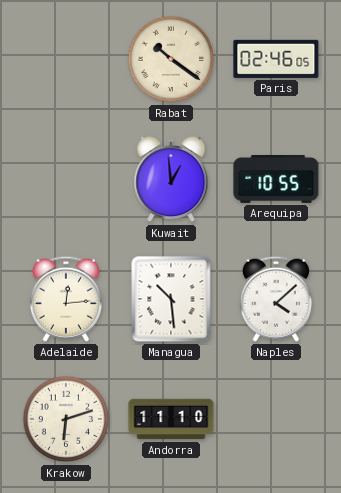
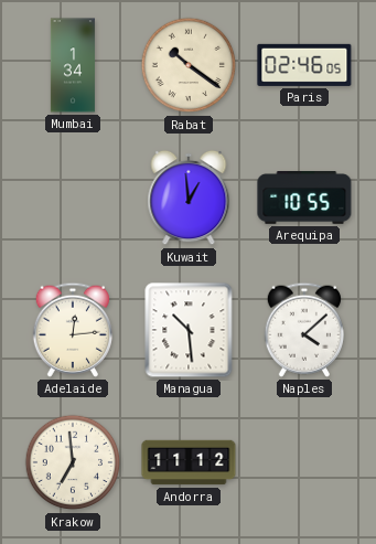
Mumbai: none -> 1:34
Krakow: 6:12 -> 6:59
Andorra: 11:10 -> 11:12
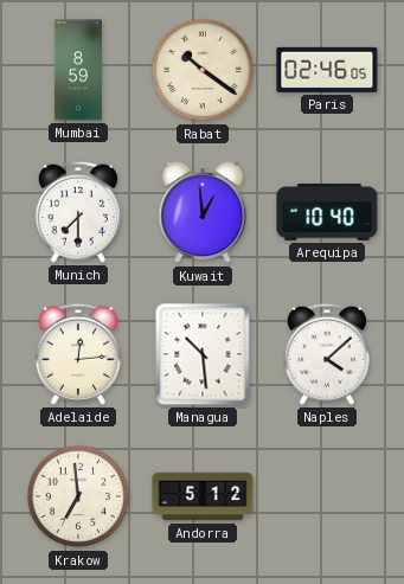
Mumbai: 1:34 -> 8:59
Munich: none -> 7:30
Arequipa: 10:55 -> 10:40
Andorra: 11:12 -> 5:12
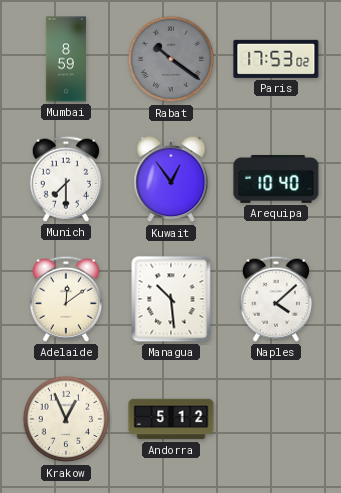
Rabat dial: cream -> grey
Paris: 02:46 -> 17:53
Kuwait: 12:59 -> 12:54
Adelaide: 12:14 -> 12:09
Krakow: 6:59 -> 12:56
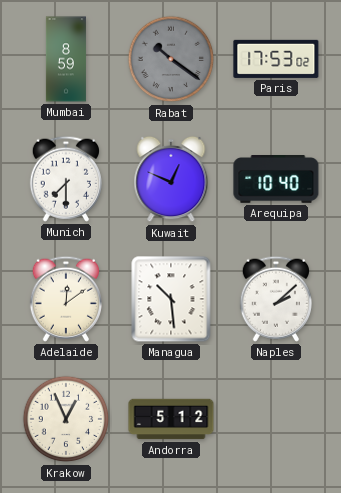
Kuwait: 12:54 -> 12:49
Naples: 4:08 -> 2:08
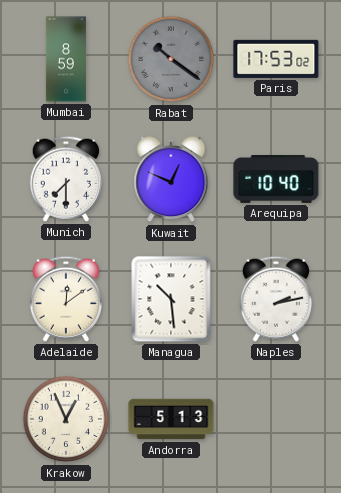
Naples: 2:08 -> 2:13
Andorra: 5:12 -> 5:13
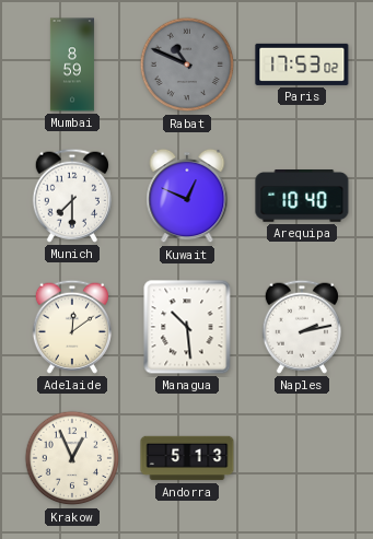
Rabat: 10:21 -> 10:49
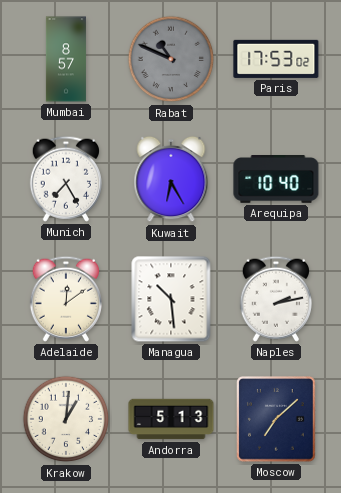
Mumbai: 8:59 -> 8:57
Munich: 7:30 -> 7:25
Kuwait: 12:49 -> 6:25
Krakow: 12:56 -> 1:01
Moscow: none -> 7:08
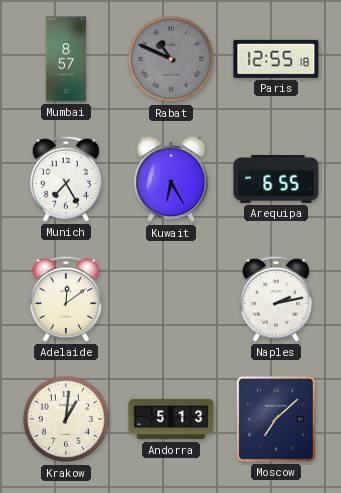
Paris: 17:53 -> 12:55
Arequipa: 10:40 -> 6:55
Managua: 10:29 -> none
